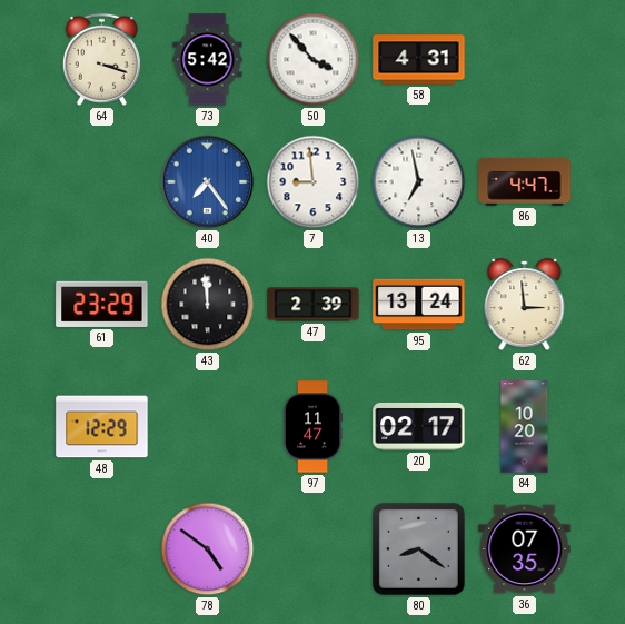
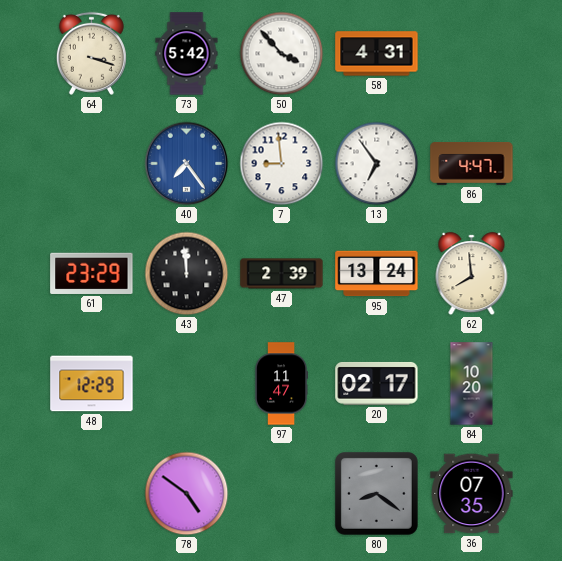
13: 6:58 -> 6:54
62: 2:59 -> 7:59
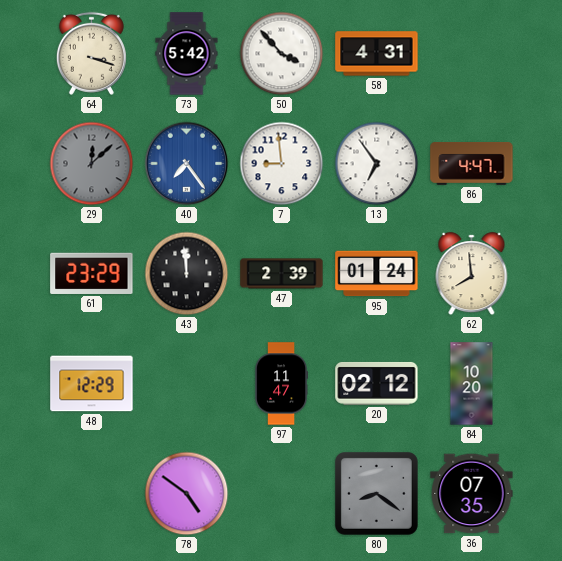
29: none -> 12:08
95: 13:24 -> 01:24
20: 02:17 -> 02:12
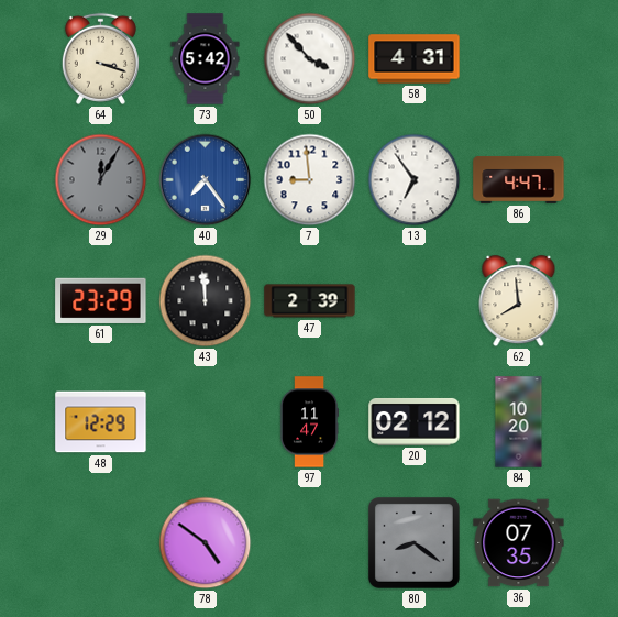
29: 12:08 -> 12:05
95: 01:24 -> none
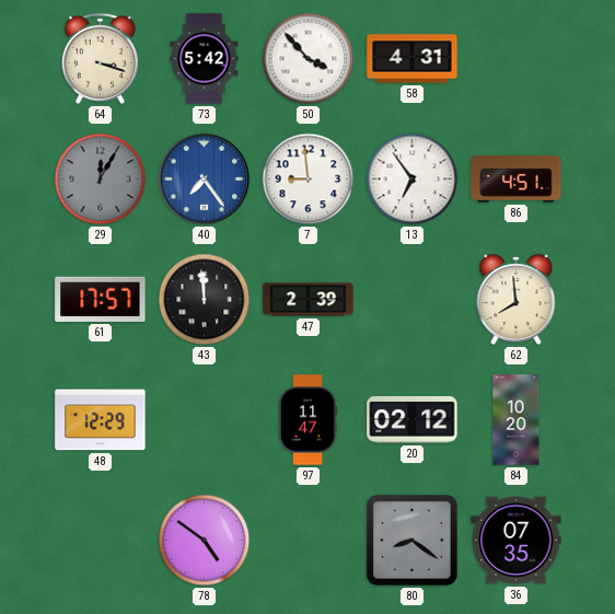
86: 4:47 -> 4:51
61: 23:29 -> 17:57
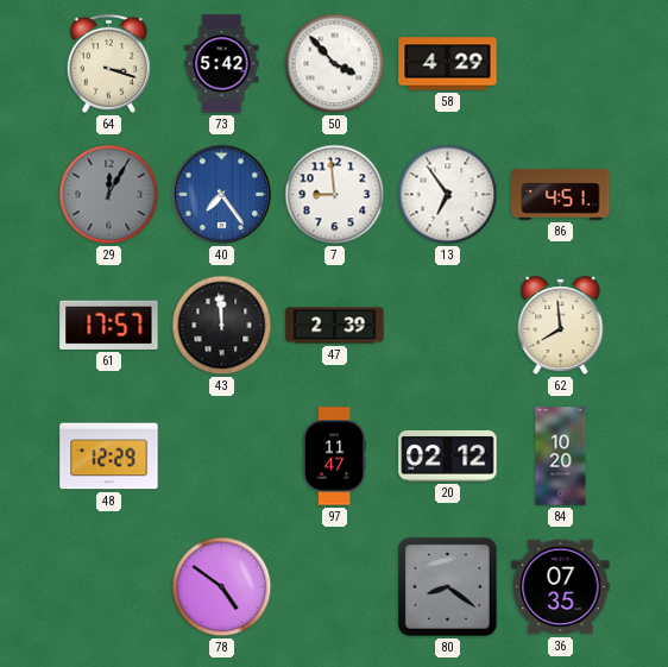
58: 4:31 -> 4:29
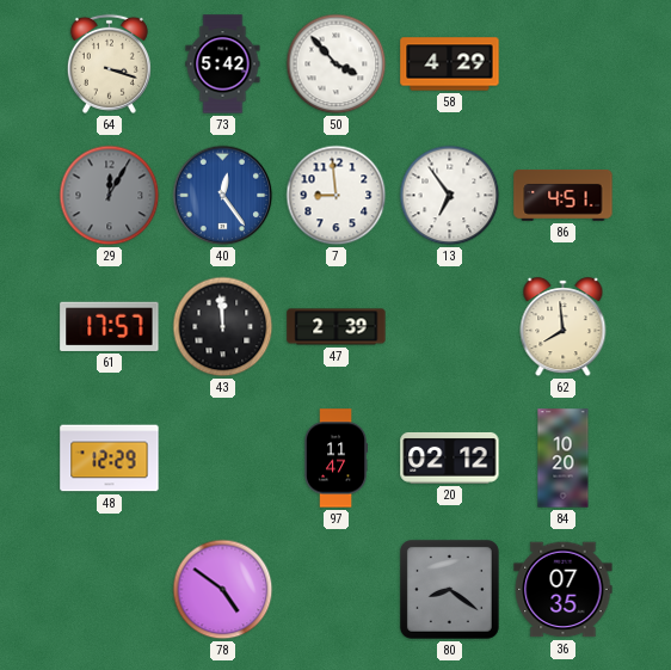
40: 7:24 -> 12:24
